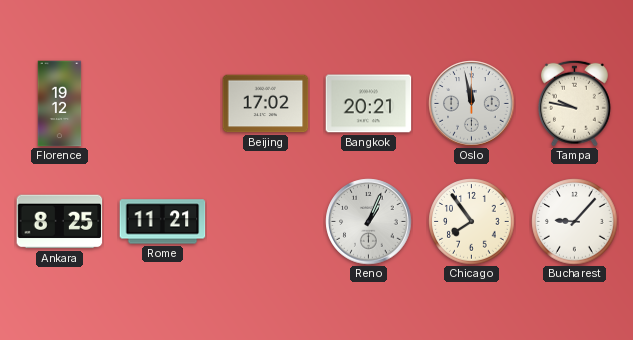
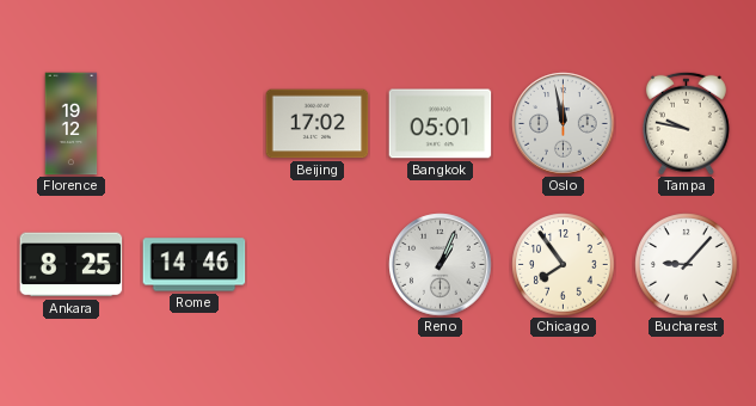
Bangkok: 20:21 -> 05:01
Rome: 11:21 -> 14:46
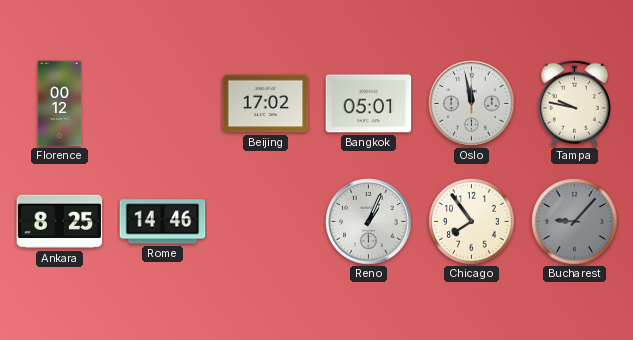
Florence: 19:12 -> 00:12
Bucharest dial: white -> grey
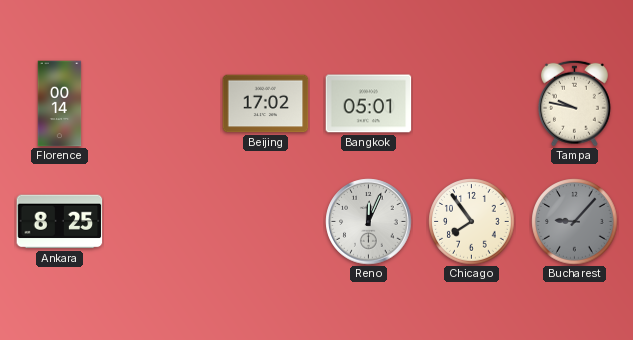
Florence: 00:12 -> 00:14
Oslo: 11:58 -> none
Rome: 14:46 -> none
Reno: 1:04 -> 12:04
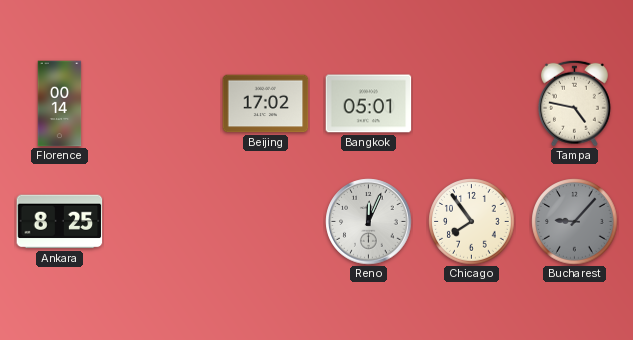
Tampa: 9:47 -> 4:47
